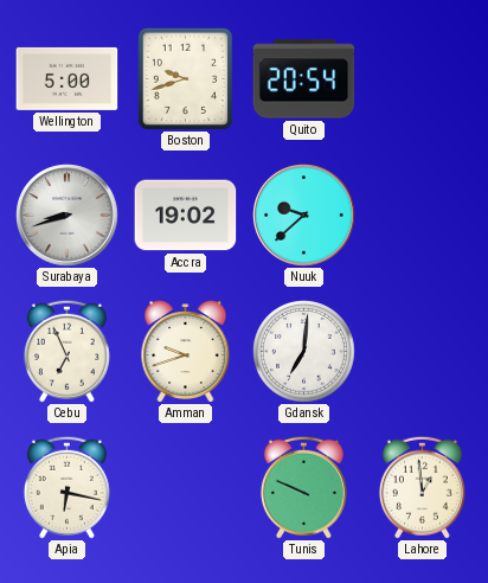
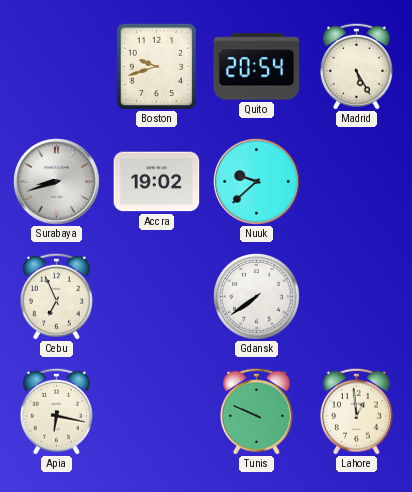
Wellington: 5:00 -> none
Madrid: none -> 5:25
Amman: 9:42 -> none
Gdansk: 7:01 -> 7:39
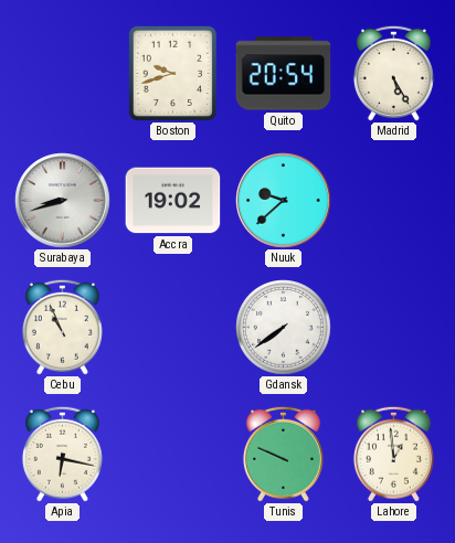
Cebu: 6:56 -> 10:56
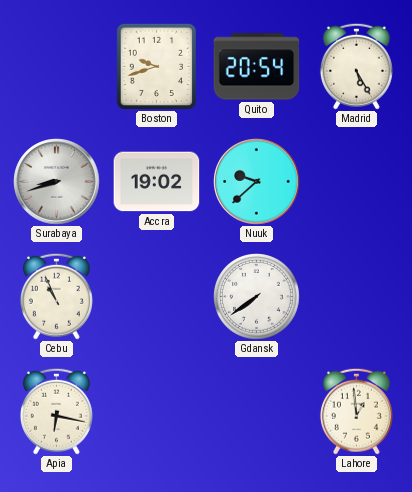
Tunis: 9:49 -> none
